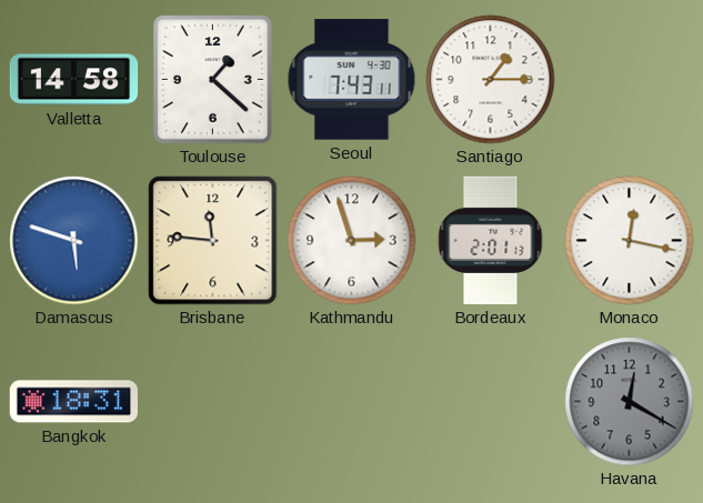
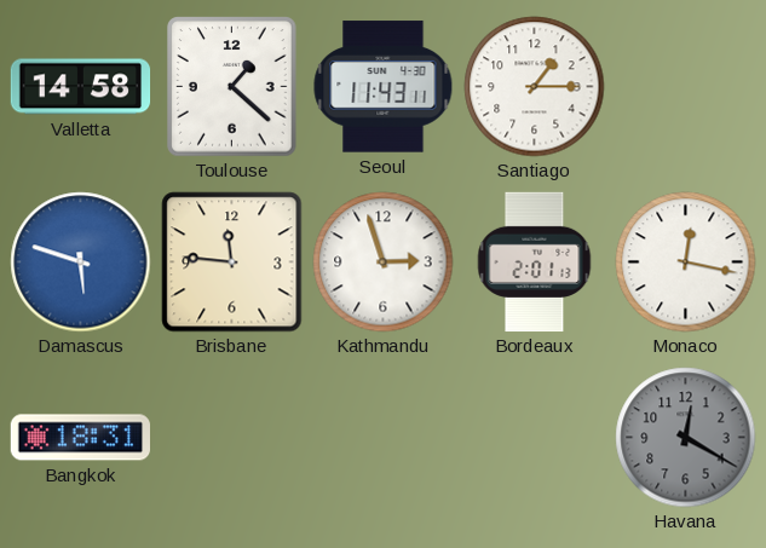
Seoul: 7:43 -> 11:43
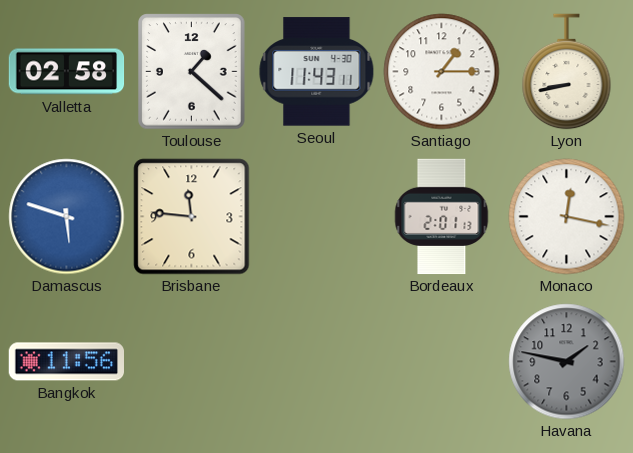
Valletta: 14:58 -> 02:58
Lyon: none -> 8:43
Kathmandu: 2:57 -> none
Bangkok: 18:31 -> 11:56
Havana: 12:20 -> 1:47
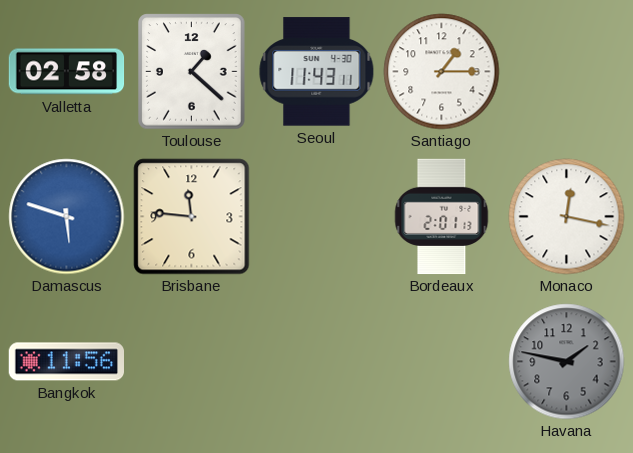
Lyon: 8:43 -> none
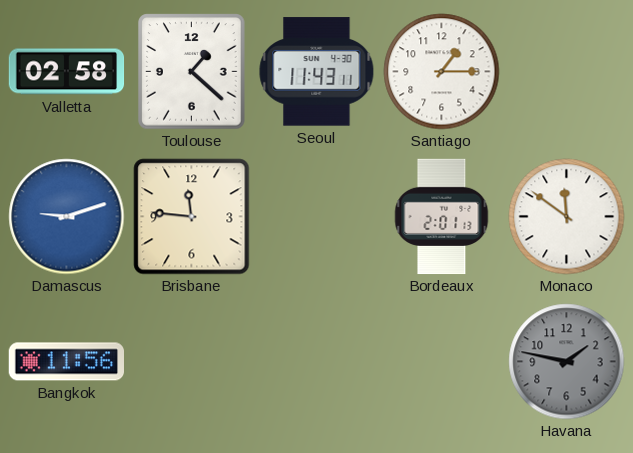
Damascus: 5:48 -> 9:12
Monaco: 12:17 -> 11:51
